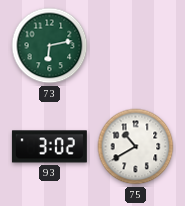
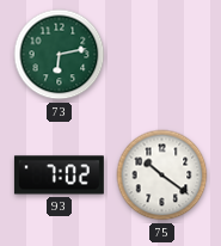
93: 3:02 -> 7:02
75: 10:40 -> 10:21
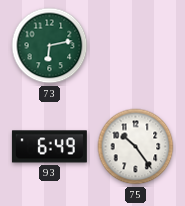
93: 7:02 -> 6:49
75: 10:21 -> 10:24
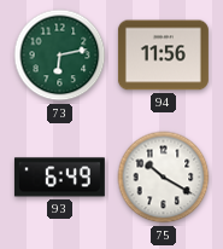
94: none -> 11:56
75: 10:24 -> 10:20
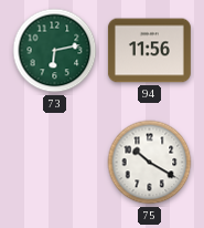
93: 6:49 -> none
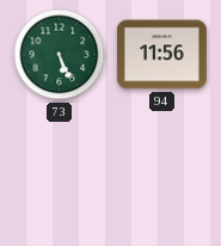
73: 6:13 -> 5:26
75: 10:20 -> none
